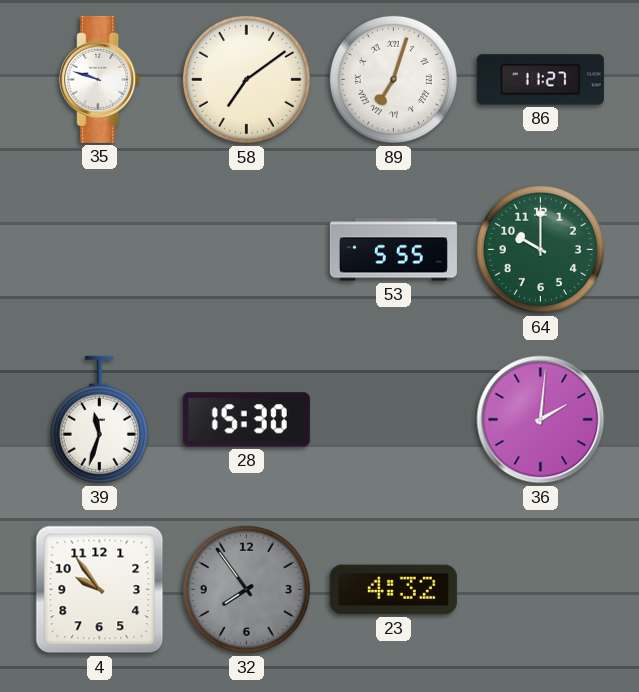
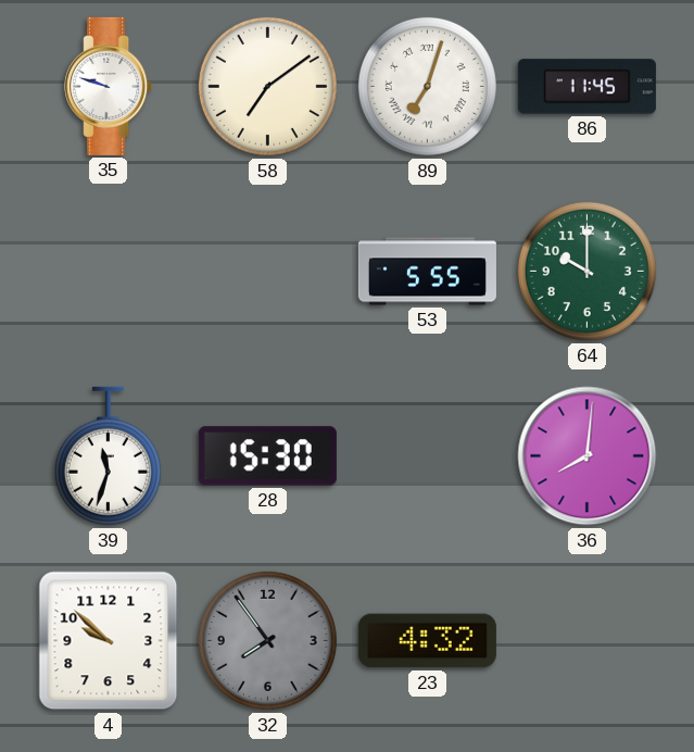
86: 11:27 -> 11:45
36: 2:01 -> 8:01
4: 9:54 -> 9:52
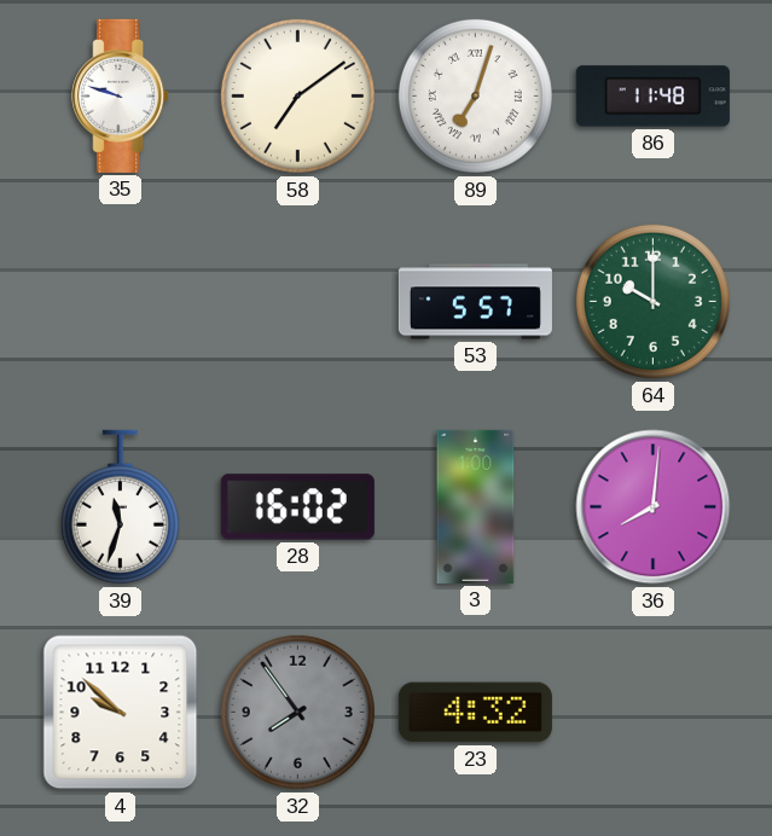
86: 11:45 -> 11:48
53: 5:55 -> 5:57
28: 15:30 -> 16:02
3: none -> 1:00
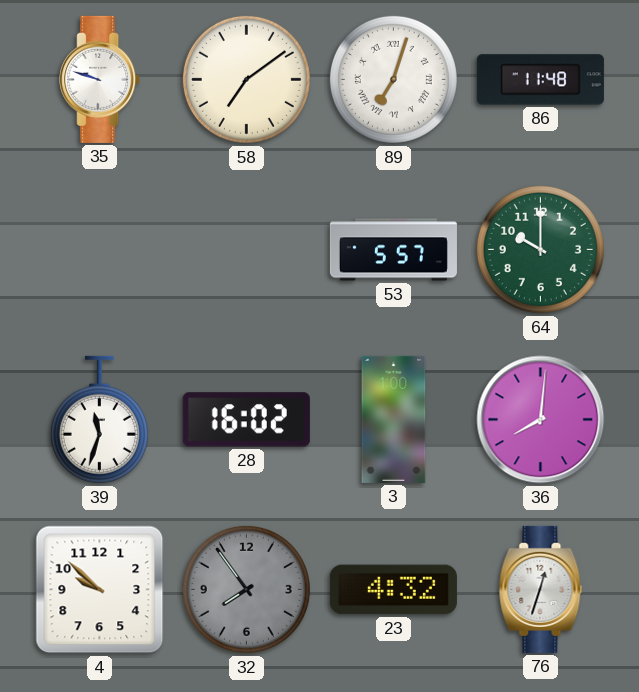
76: none -> 12:33
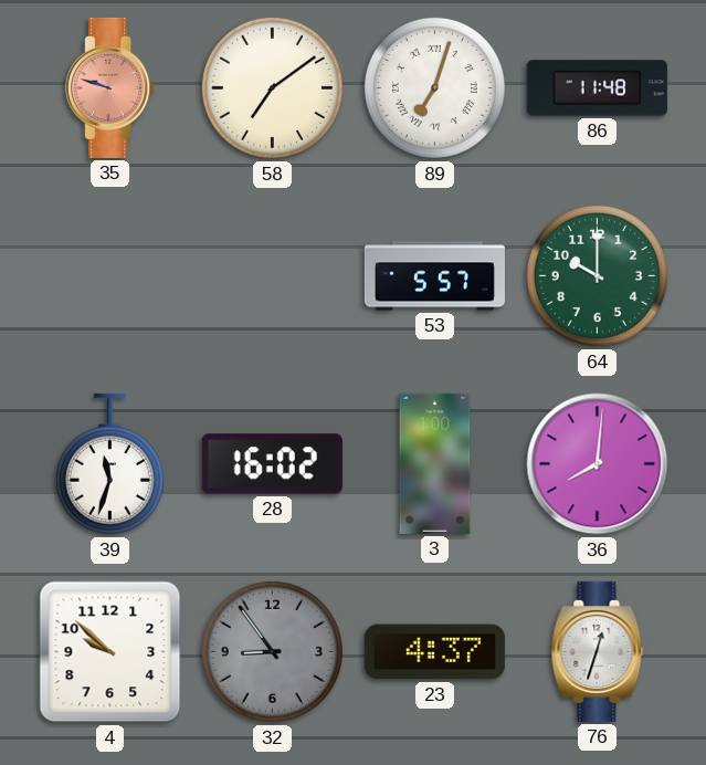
35 dial: white -> salmon
32: 7:54 -> 8:54
23: 4:32 -> 4:37
